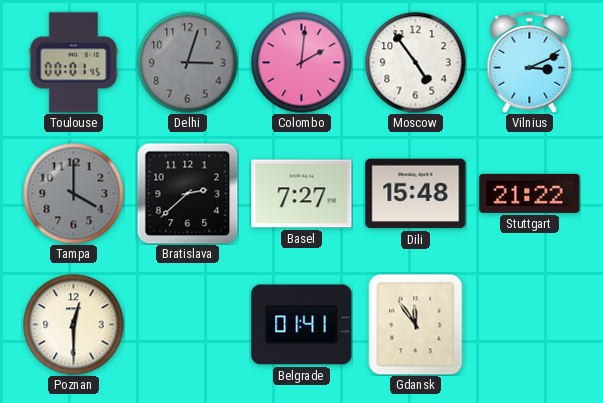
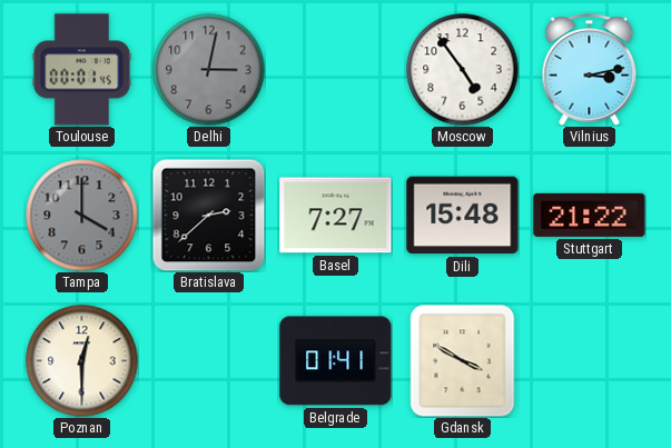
Delhi: 3:03 -> 3:02
Colombo: 2:01 -> none
Vilnius: 3:11 -> 3:13
Gdansk: 11:54 -> 3:50
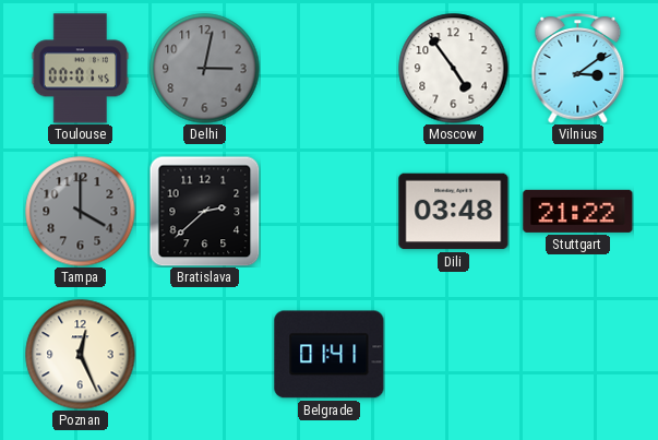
Vilnius: 3:13 -> 3:09
Basel: 7:27 -> none
Dili: 15:48 -> 03:48
Poznan: 12:30 -> 12:26
Gdansk: 3:50 -> none
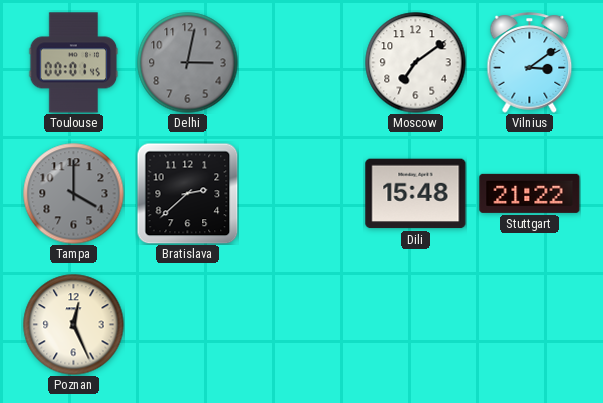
Moscow: 4:54 -> 7:09
Dili: 03:48 -> 15:48
Belgrade: 01:41 -> none
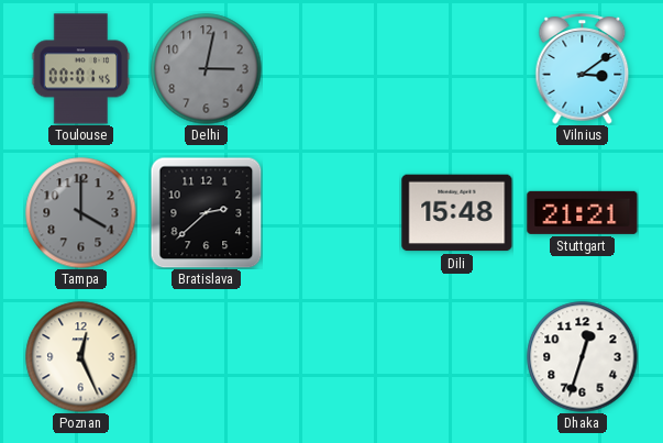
Moscow: 7:09 -> none
Stuttgart: 21:22 -> 21:21
Dhaka: none -> 12:33
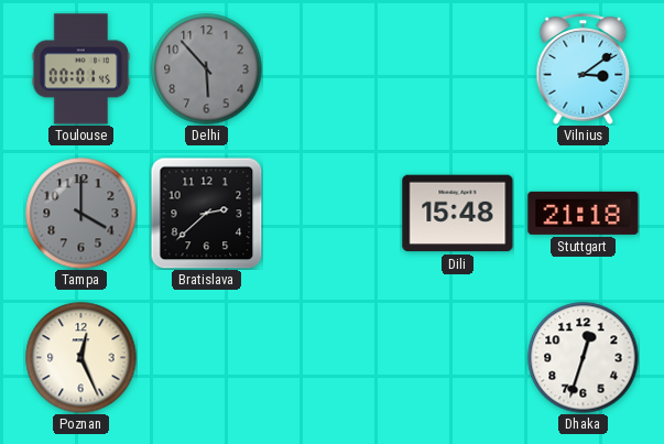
Delhi: 3:02 -> 5:53
Stuttgart: 21:21 -> 21:18
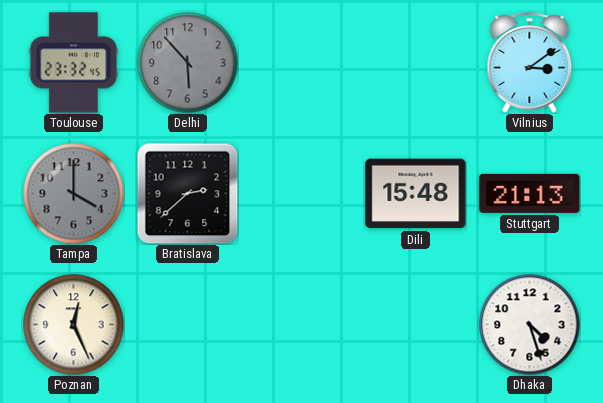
Toulouse: 00:01 -> 23:32
Stuttgart: 21:18 -> 21:13
Dhaka: 12:33 -> 4:27
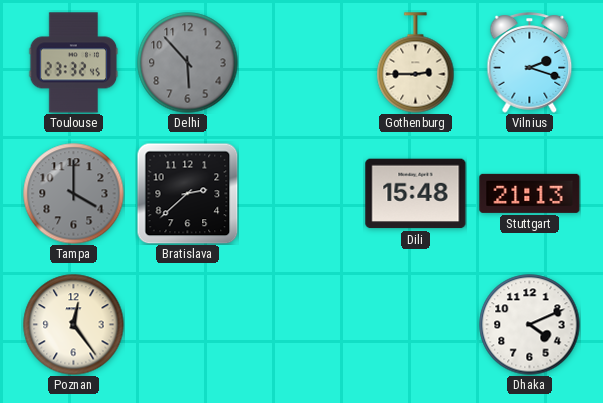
Gothenburg: none -> 2:45
Vilnius: 3:09 -> 2:18
Poznan: 12:26 -> 12:24
Dhaka: 4:27 -> 4:11
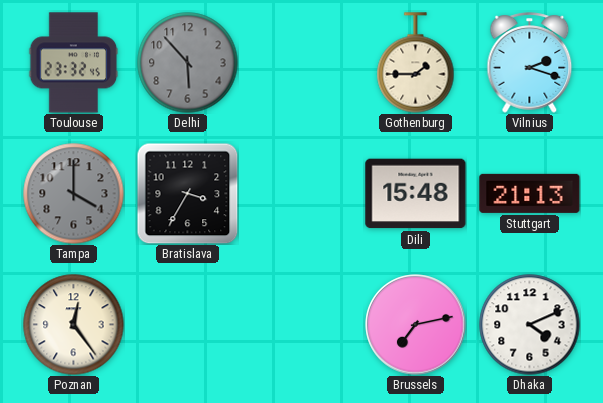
Gothenburg: 2:45 -> 1:45
Bratislava: 2:38 -> 3:35
Brussels: none -> 7:13
